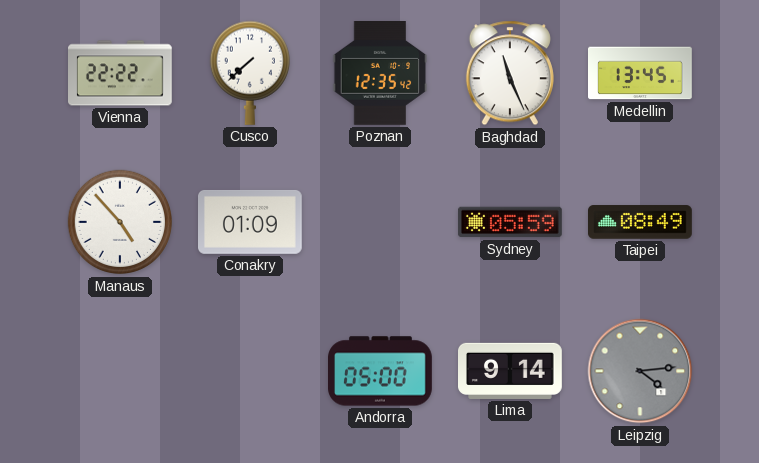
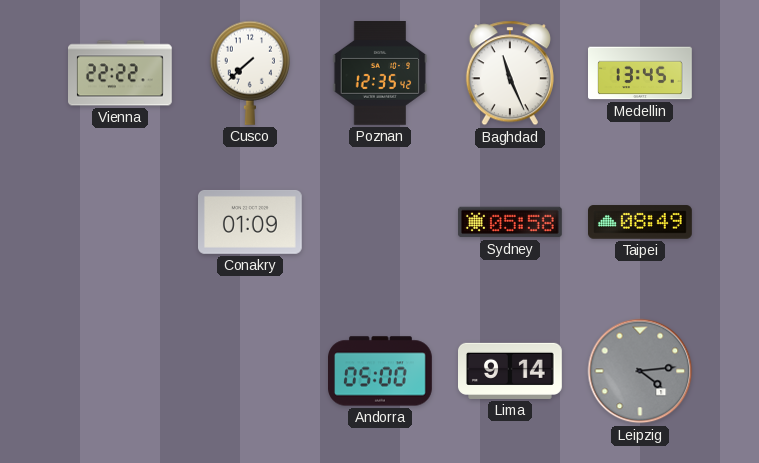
Manaus: 4:53 -> none
Sydney: 05:59 -> 05:58
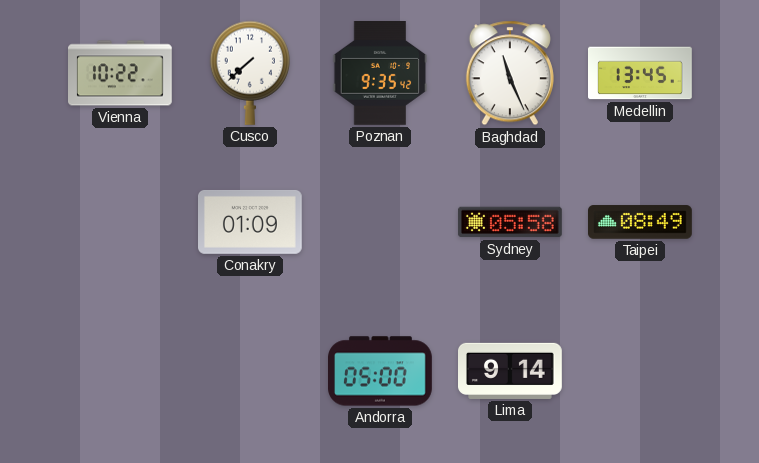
Vienna: 22:22 -> 10:22
Poznan: 12:35 -> 9:35
Leipzig: 4:14 -> none
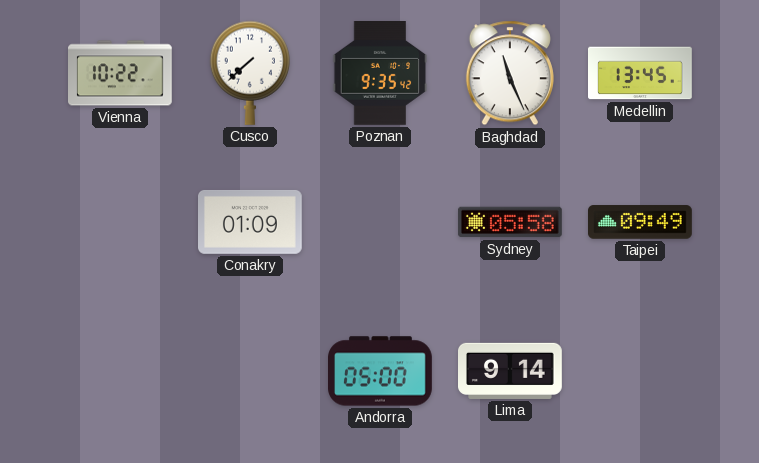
Taipei: 08:49 -> 09:49
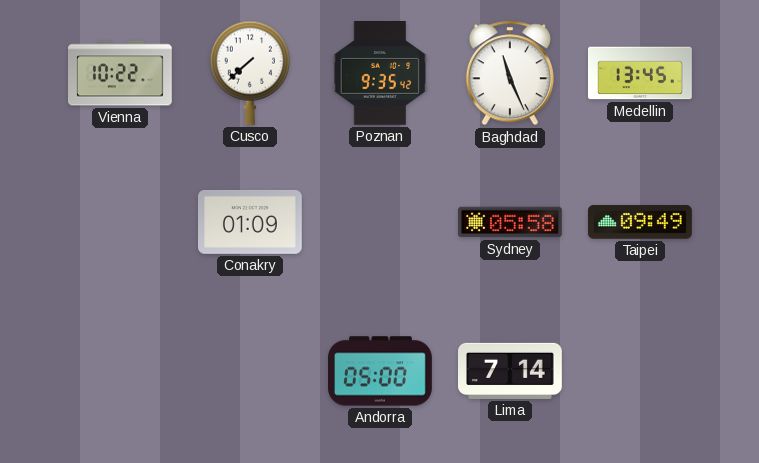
Lima: 9:14 -> 7:14
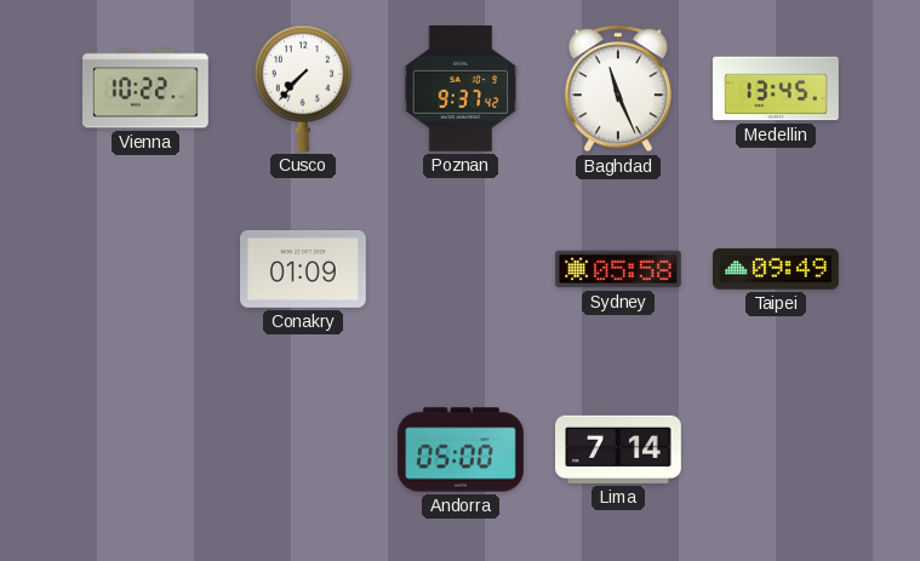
Cusco: 7:38 -> 7:37
Poznan: 9:35 -> 9:37
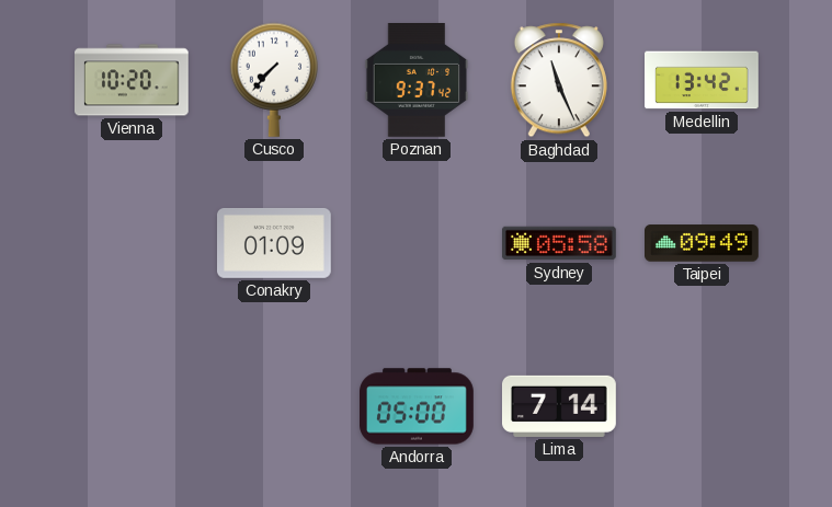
Vienna: 10:22 -> 10:20
Medellin: 13:45 -> 13:42
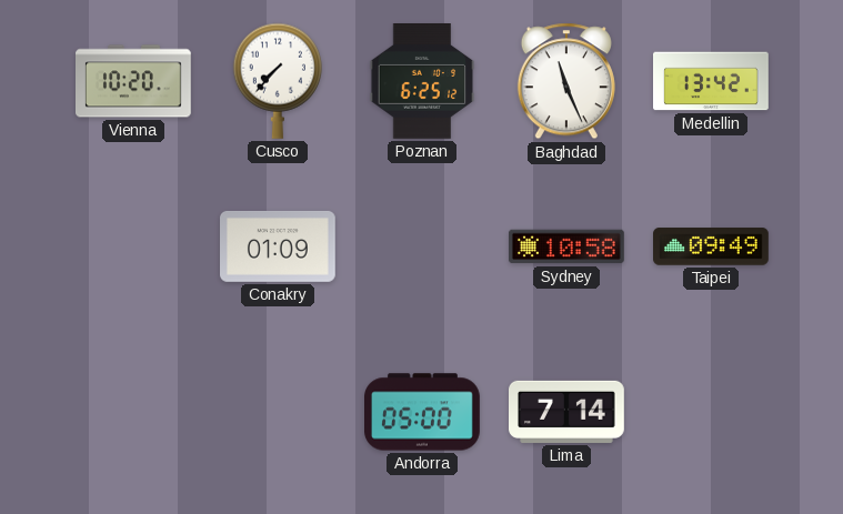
Poznan: 9:37 -> 6:25
Sydney: 05:58 -> 10:58
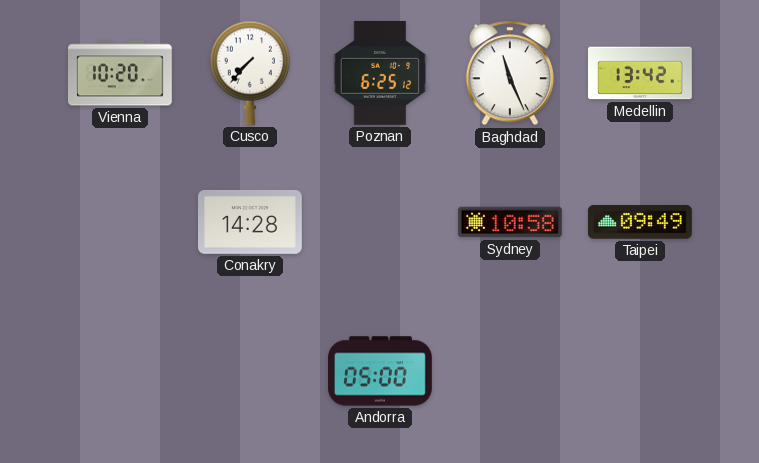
Conakry: 01:09 -> 14:28
Lima: 7:14 -> none
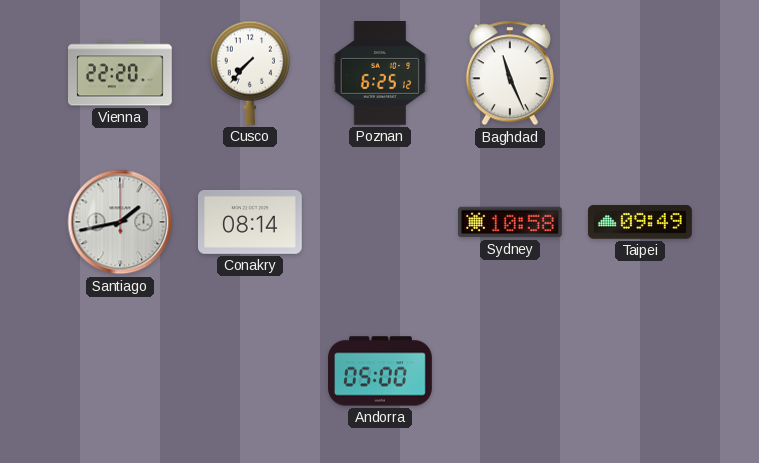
Vienna: 10:20 -> 22:20
Medellin: 13:42 -> none
Santiago: none -> 1:43
Conakry: 14:28 -> 08:14
